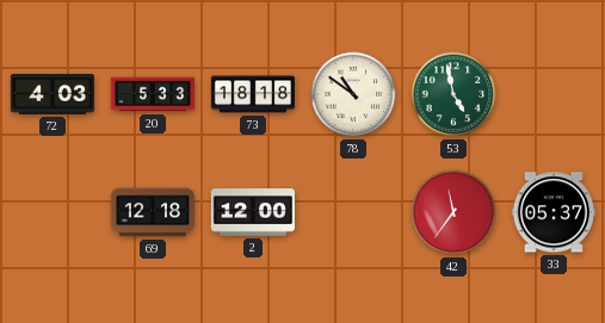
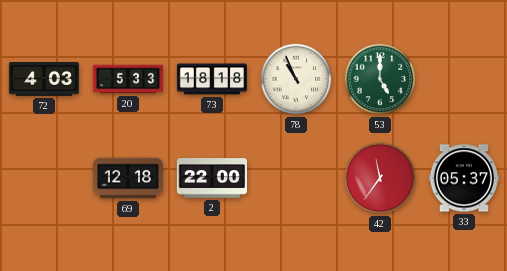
78: 10:51 -> 10:56
53: 4:58 -> 5:00
2: 12:00 -> 22:00
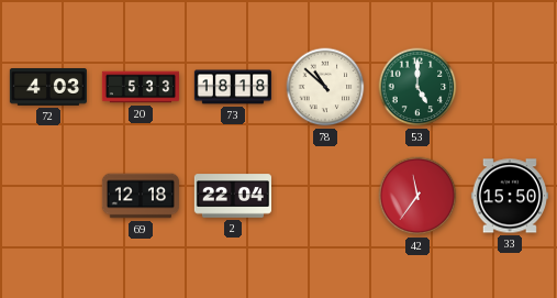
78: 10:56 -> 10:52
2: 22:00 -> 22:04
33: 05:37 -> 15:50
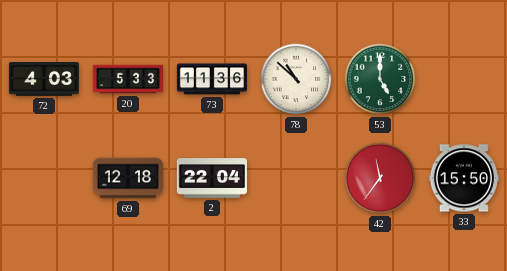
73: 18:18 -> 11:36
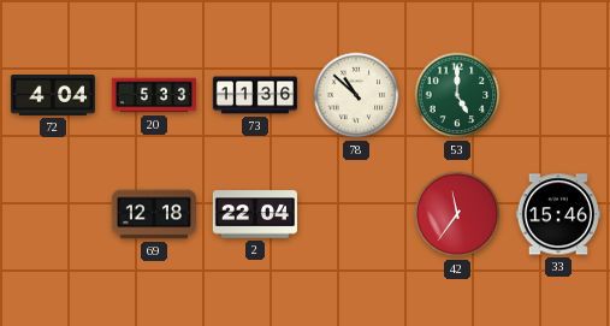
72: 4:03 -> 4:04
33: 15:50 -> 15:46
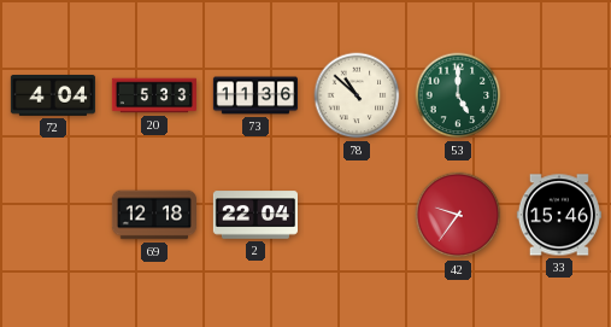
42: 11:36 -> 9:36
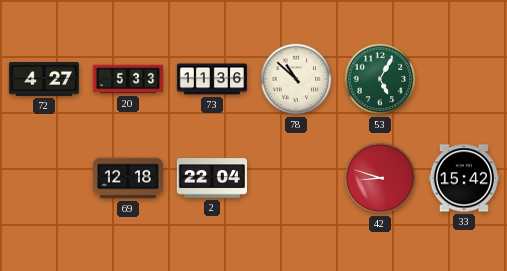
72: 4:04 -> 4:27
53: 5:00 -> 5:05
42: 9:36 -> 8:48
33: 15:46 -> 15:42
